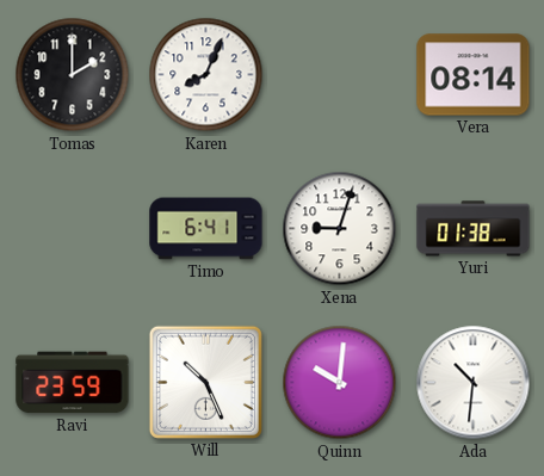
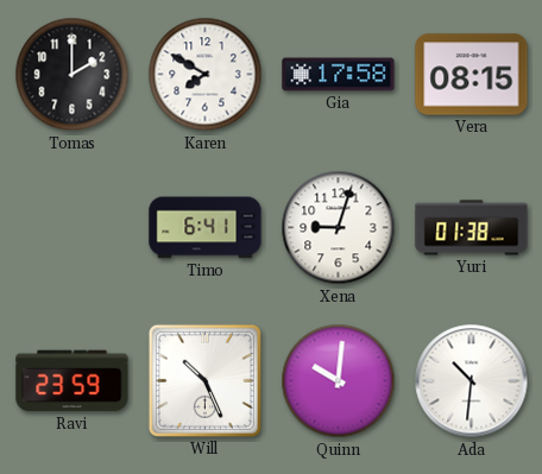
Karen: 8:04 -> 7:50
Gia: none -> 17:58
Vera: 08:14 -> 08:15
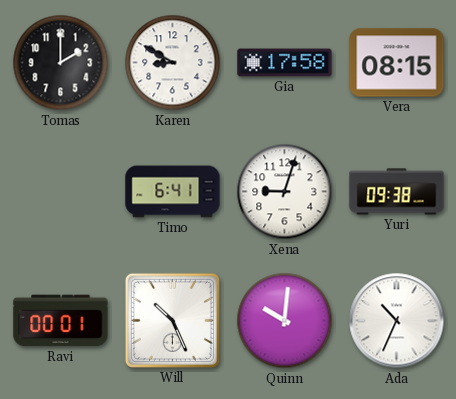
Karen: 7:50 -> 8:50
Yuri: 01:38 -> 09:38
Ravi: 23:59 -> 00:01
Ada: 10:31 -> 10:34
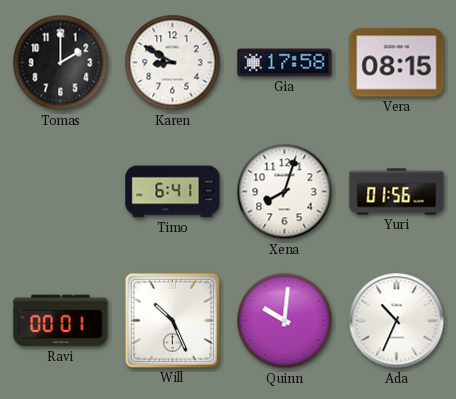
Xena: 9:03 -> 8:03
Yuri: 09:38 -> 01:56
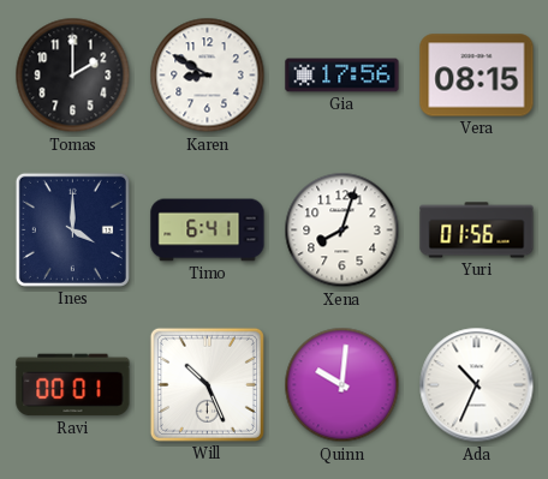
Gia: 17:58 -> 17:56
Ines: none -> 4:00
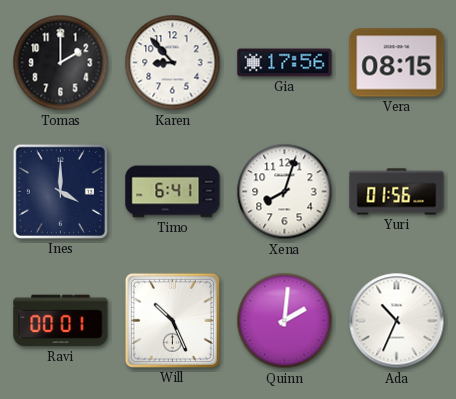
Karen: 8:50 -> 8:53
Quinn: 10:01 -> 2:01
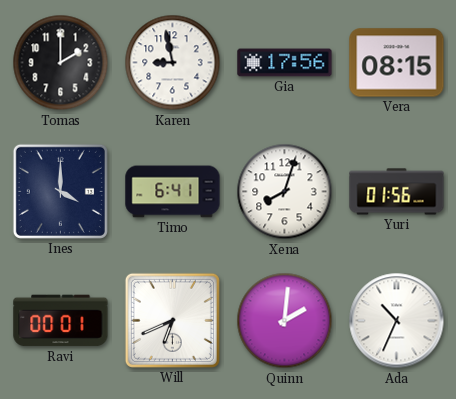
Karen: 8:53 -> 8:58
Will: 10:26 -> 6:41
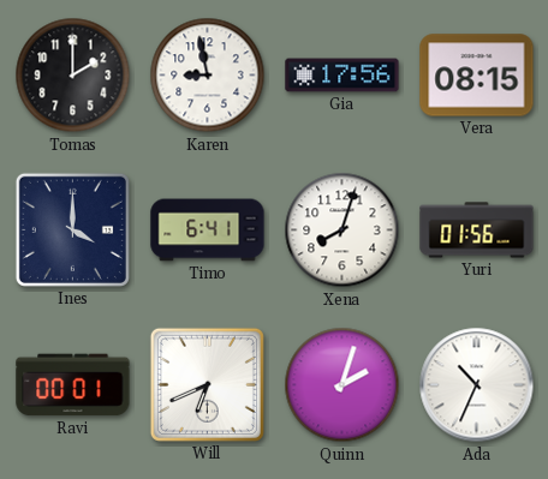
Quinn: 2:01 -> 2:03
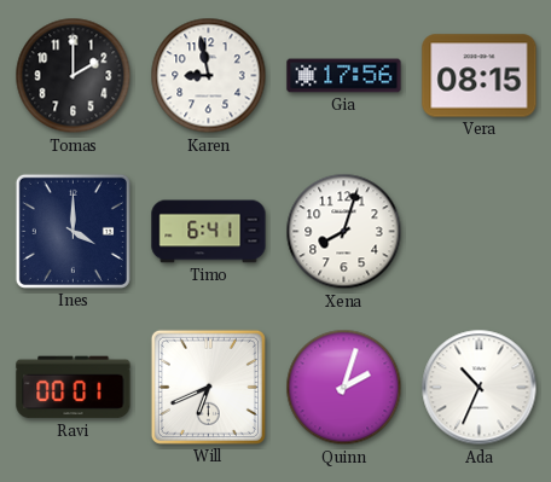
Yuri: 01:56 -> none
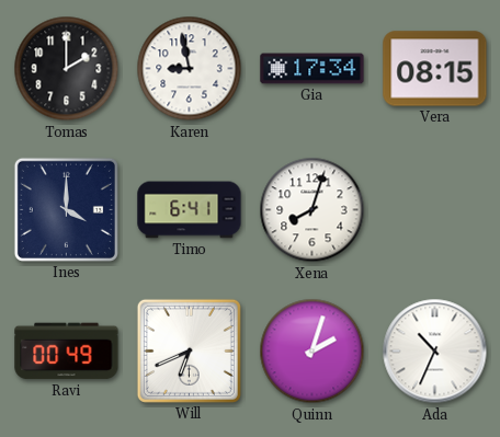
Gia: 17:56 -> 17:34
Ravi: 00:01 -> 00:49
